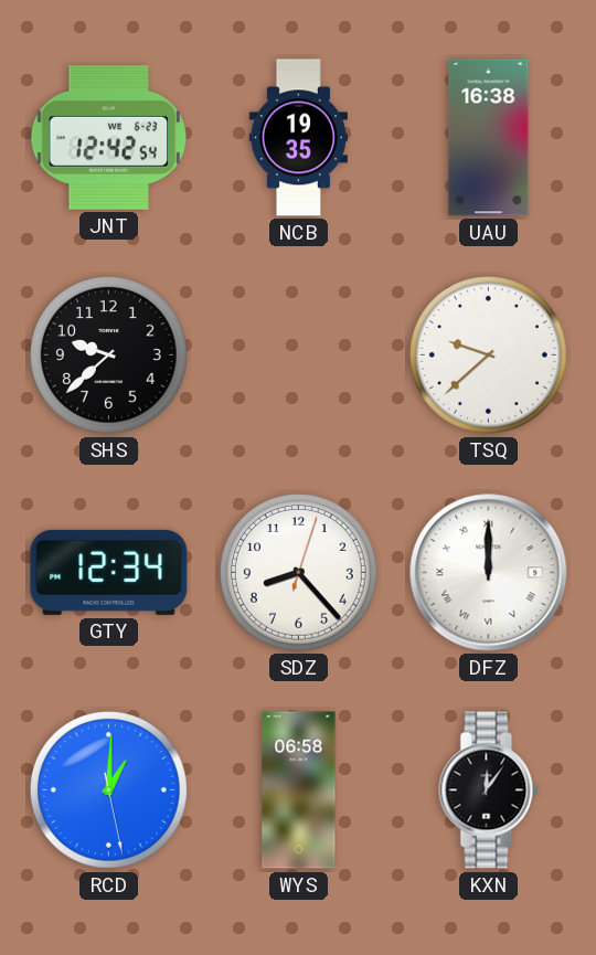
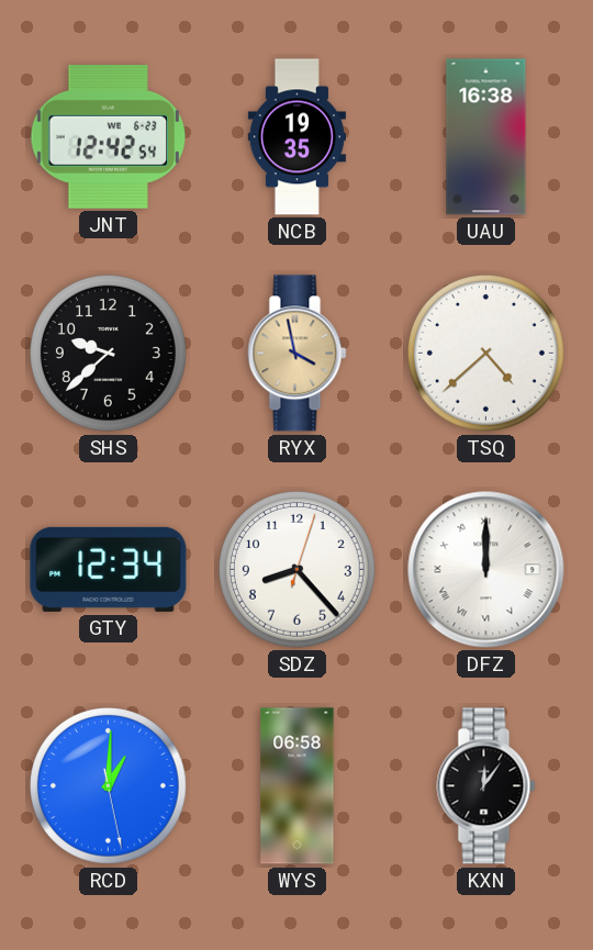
RYX: none -> 3:58
TSQ: 9:38 -> 4:38
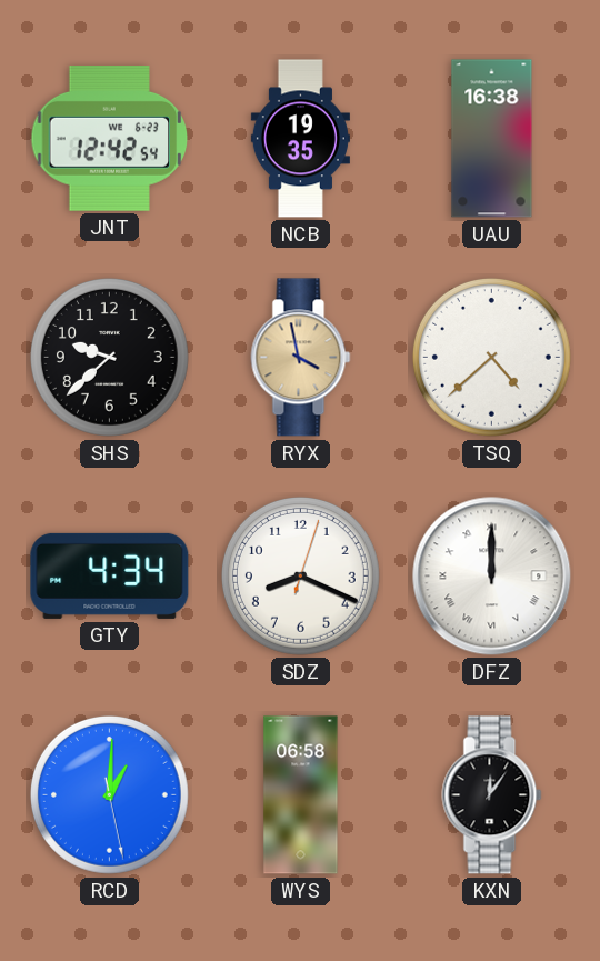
GTY: 12:34 -> 4:34
SDZ: 8:23 -> 8:19
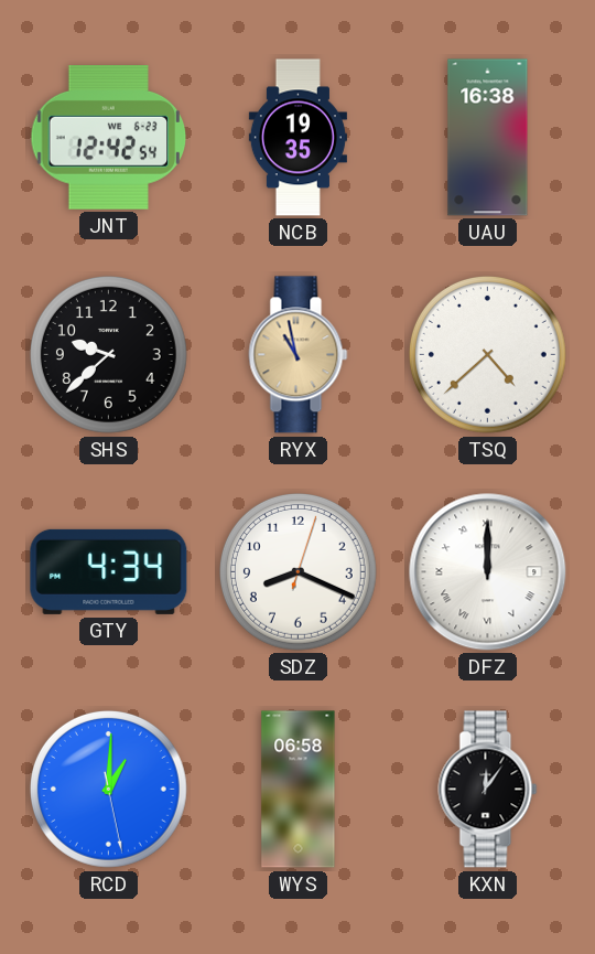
RYX: 3:58 -> 10:58
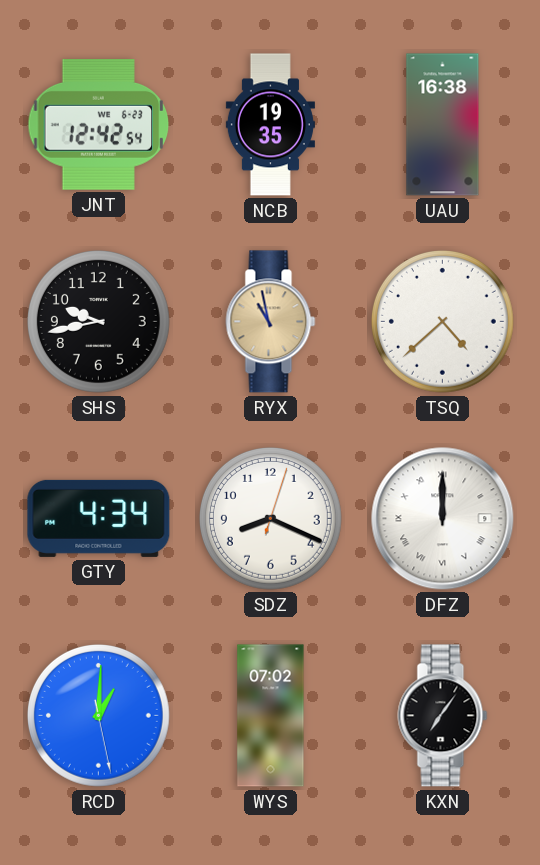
SHS: 9:38 -> 9:43
WYS: 06:58 -> 07:02
KXN: 12:06 -> 7:06
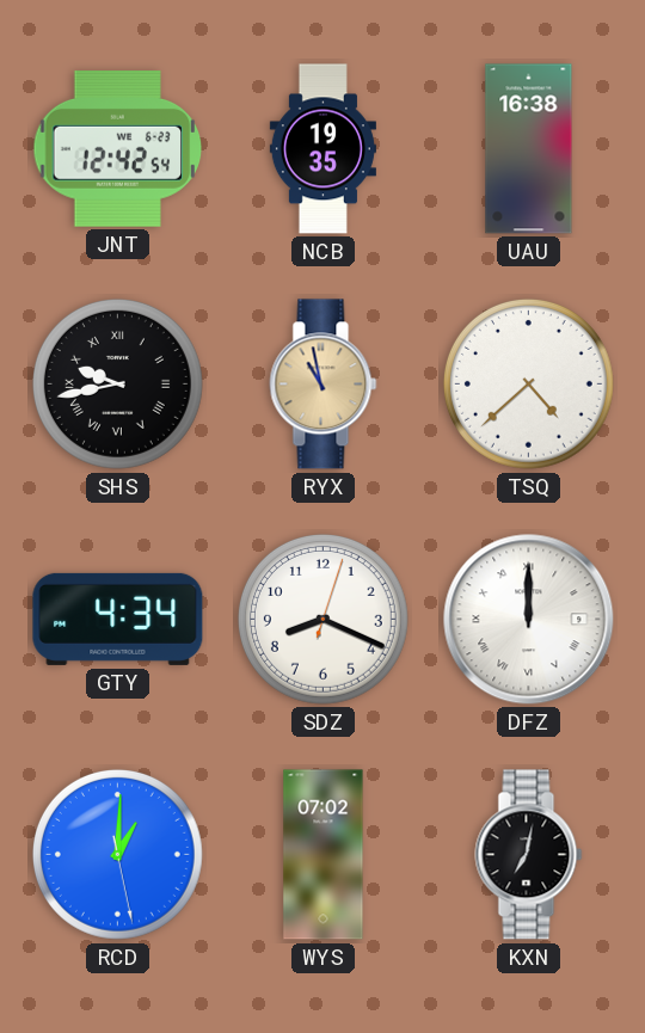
SHS numerals: Arabic -> Roman
KXN: 7:06 -> 7:02
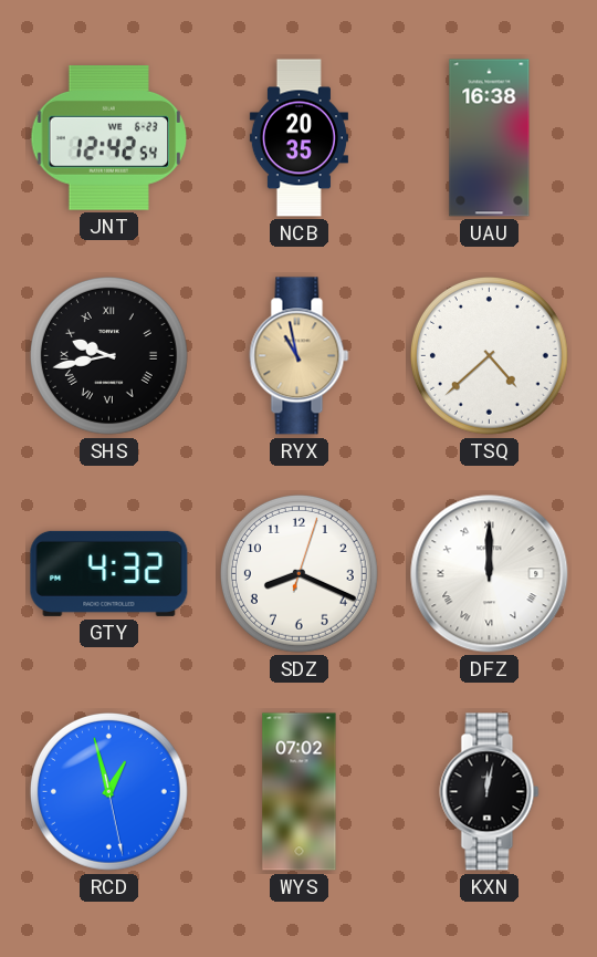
NCB: 19:35 -> 20:35
GTY: 4:34 -> 4:32
RCD: 1:00 -> 12:57
KXN: 7:02 -> 12:02
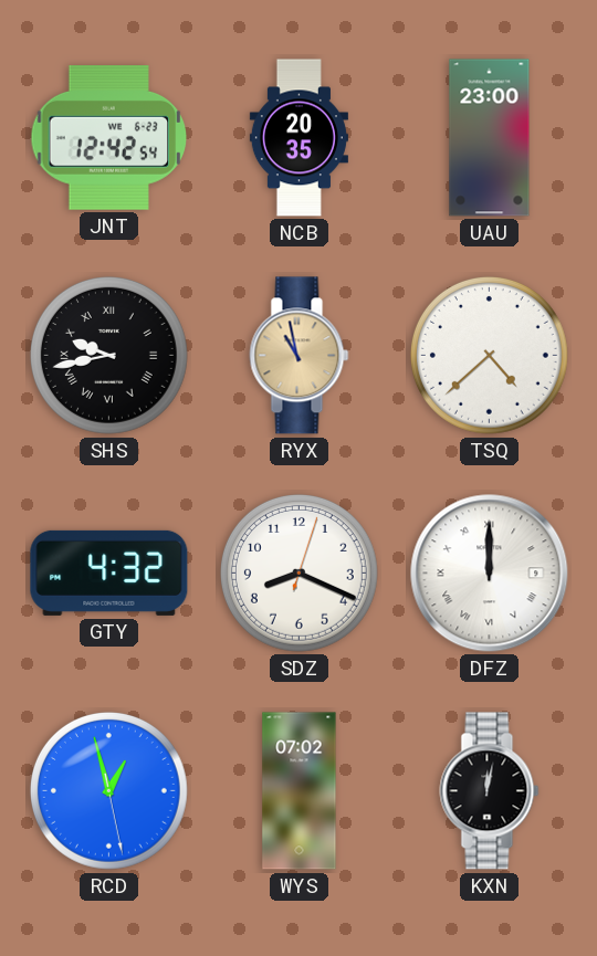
UAU: 16:38 -> 23:00
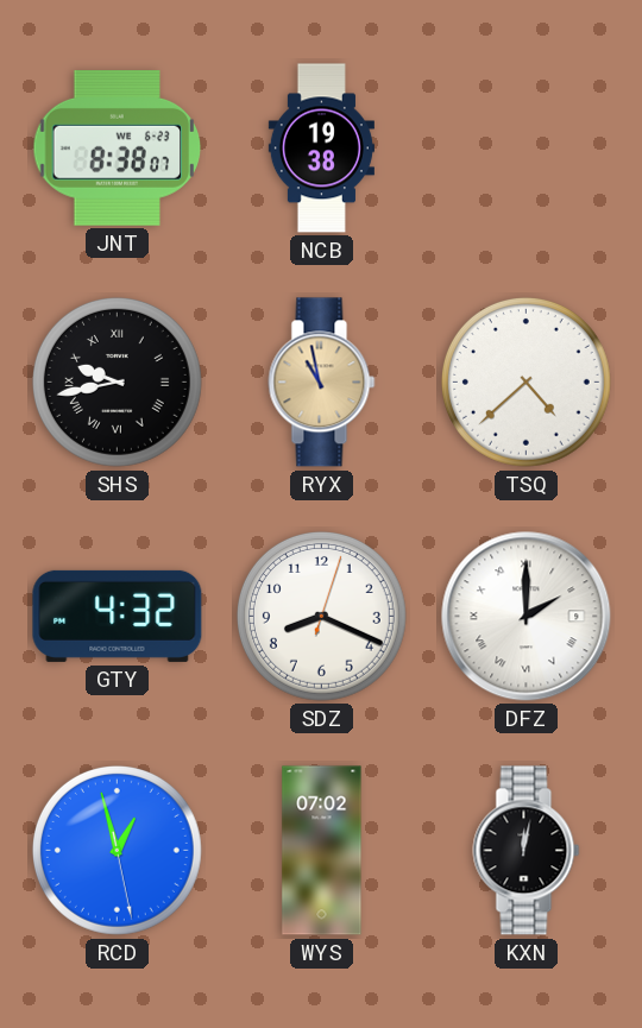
JNT: 12:42 -> 8:38
NCB: 20:35 -> 19:38
UAU: 23:00 -> none
DFZ: 12:00 -> 2:00
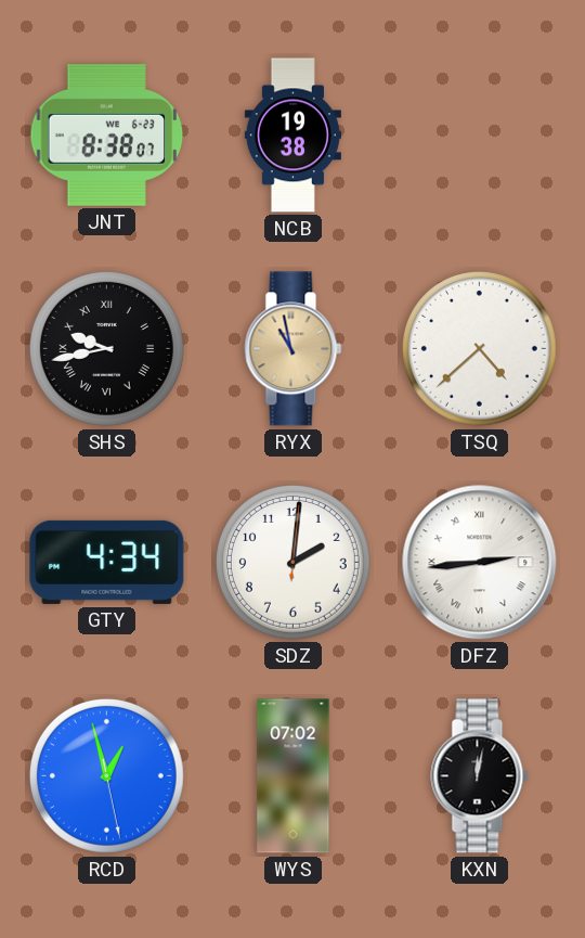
GTY: 4:32 -> 4:34
SDZ: 8:19 -> 2:01
DFZ: 2:00 -> 2:44
